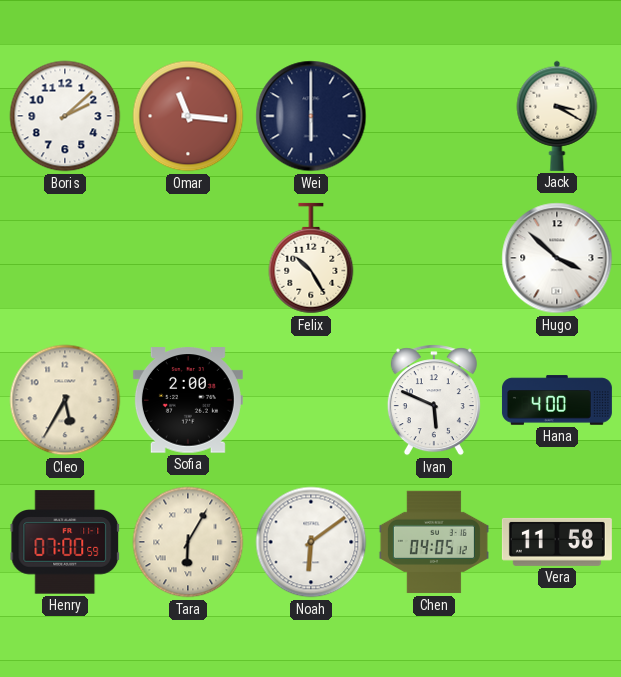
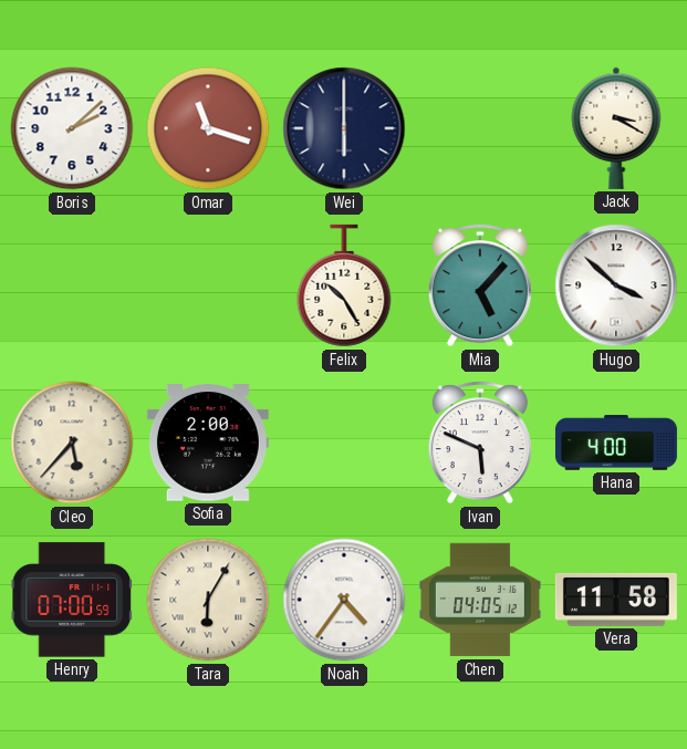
Omar: 11:16 -> 11:18
Mia: none -> 5:07
Cleo: 5:35 -> 5:37
Noah: 6:09 -> 4:36
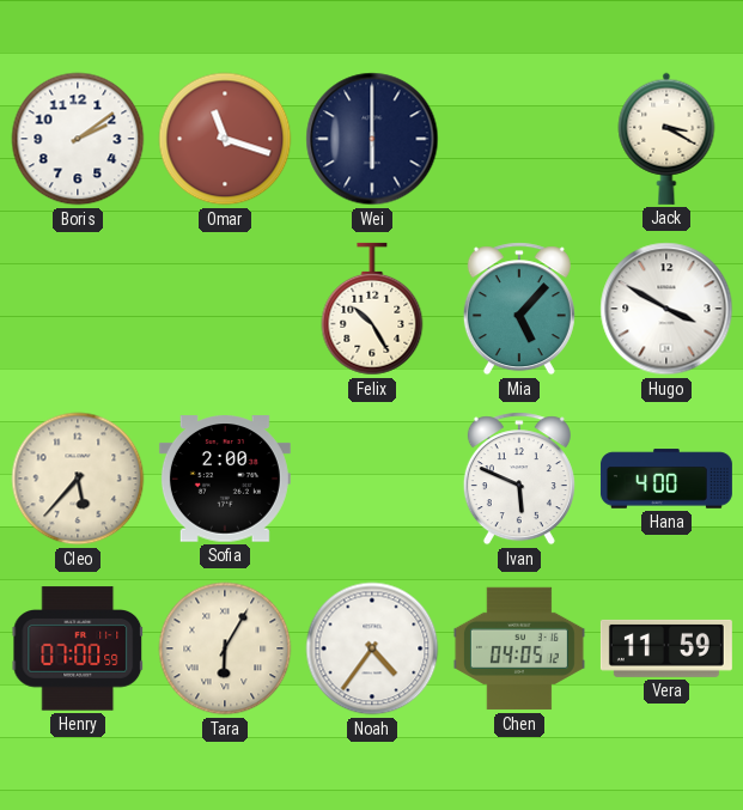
Boris: 2:08 -> 2:09
Hugo: 3:52 -> 3:50
Vera: 11:58 -> 11:59
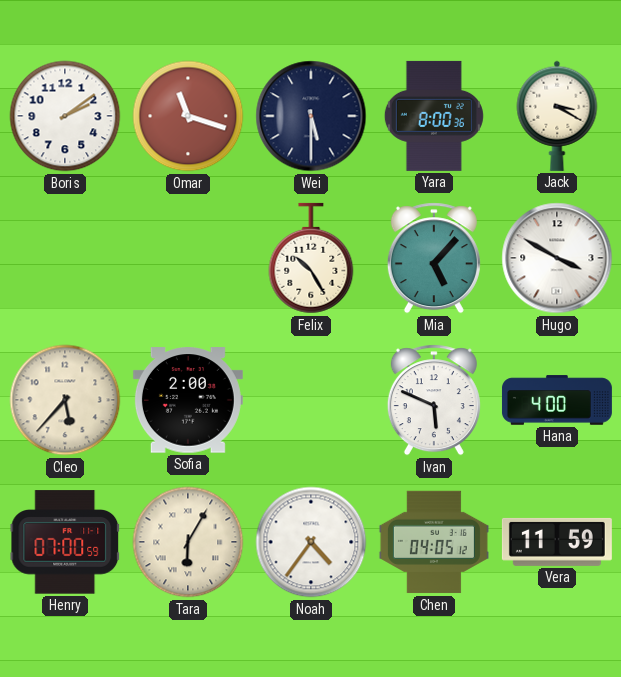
Wei: 6:00 -> 5:30
Yara: none -> 8:00
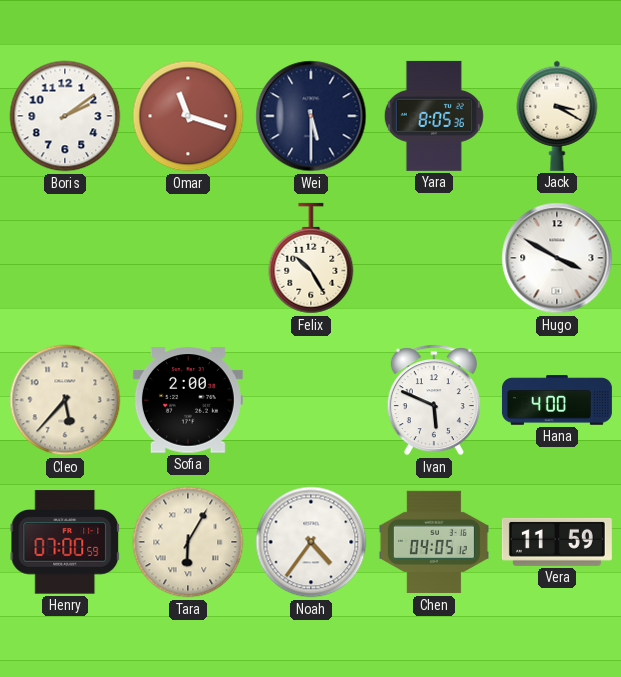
Yara: 8:00 -> 8:05
Mia: 5:07 -> none
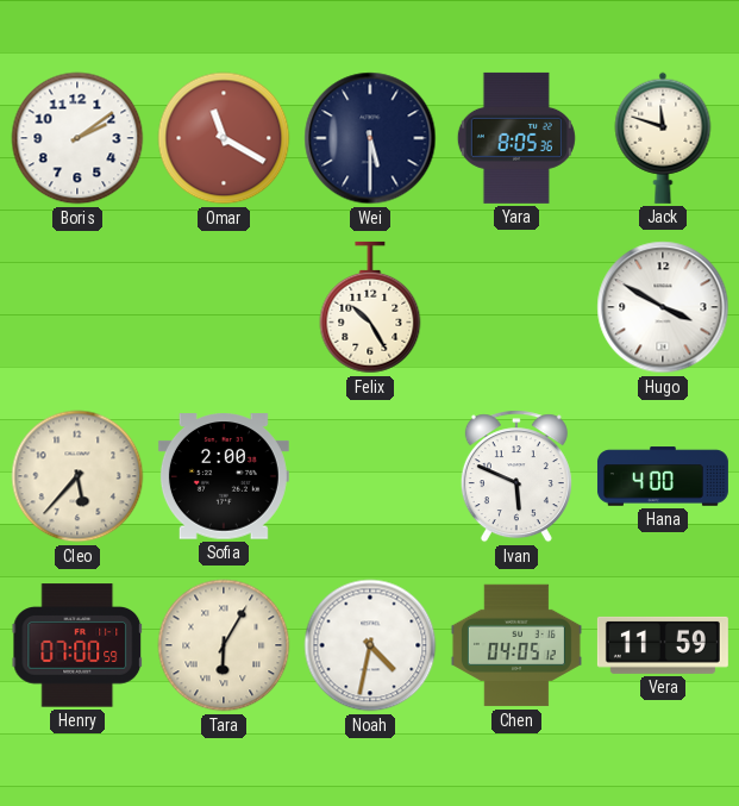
Omar: 11:18 -> 11:20
Jack: 3:20 -> 11:48
Noah: 4:36 -> 4:32
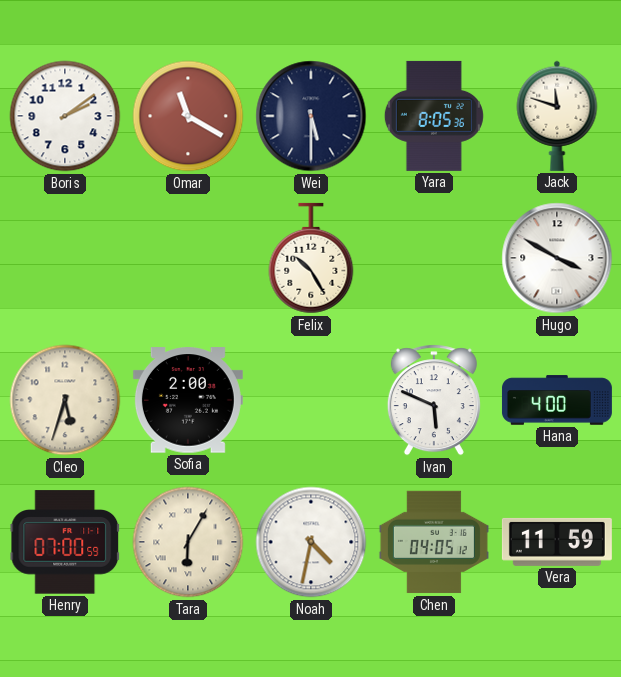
Cleo: 5:37 -> 5:33
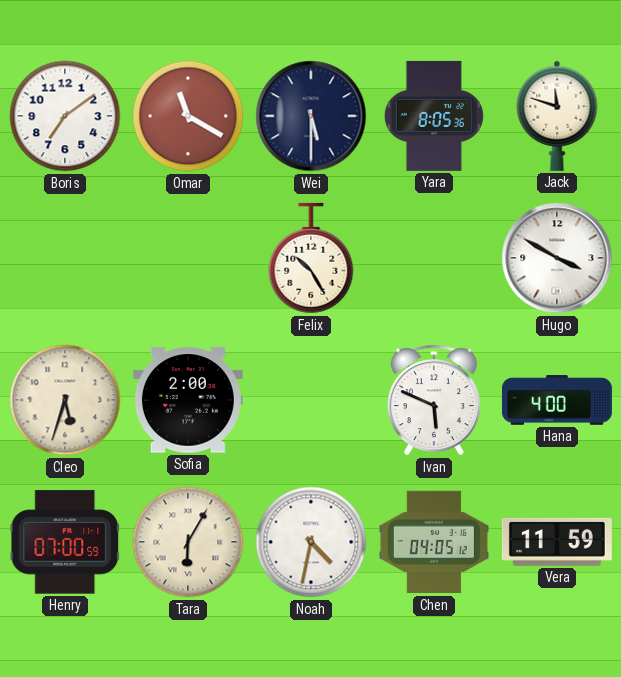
Boris: 2:09 -> 7:09
